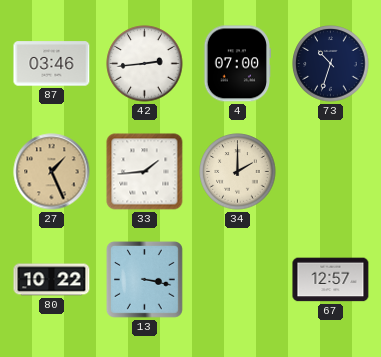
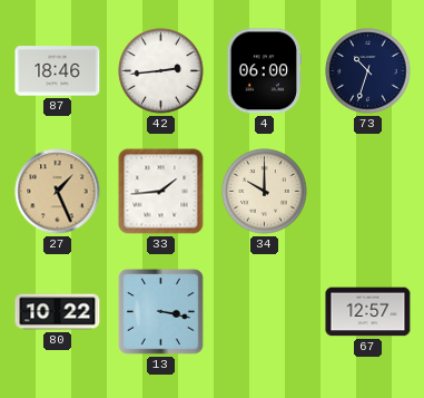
87: 03:46 -> 18:46
4: 07:00 -> 06:00
34: 2:00 -> 10:00
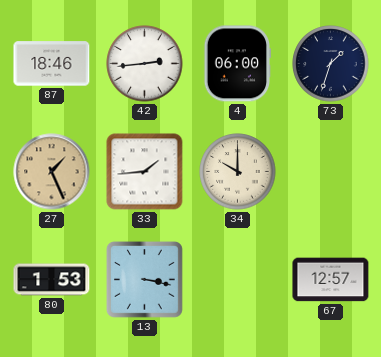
73: 10:33 -> 1:33
80: 10:22 -> 1:53
